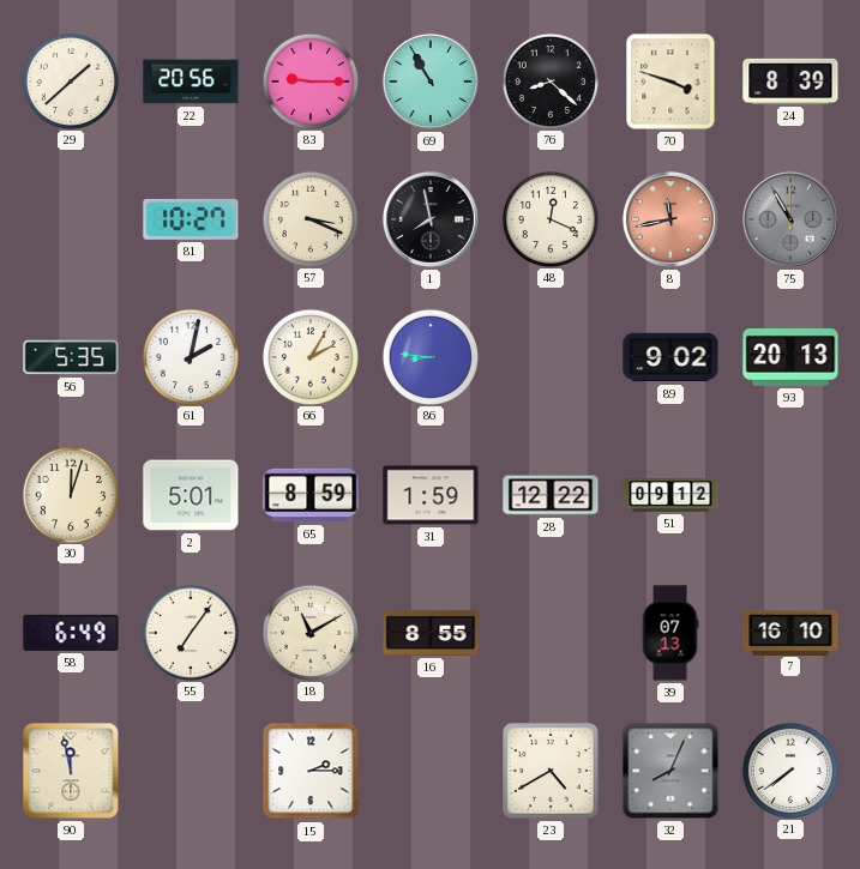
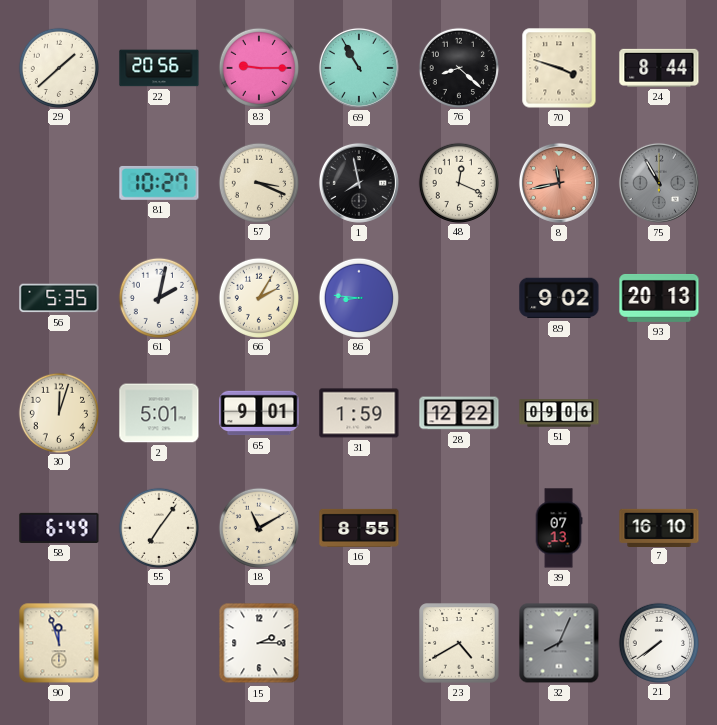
24: 8:39 -> 8:44
65: 8:59 -> 9:01
51: 09:12 -> 09:06
90: 11:58 -> 11:57
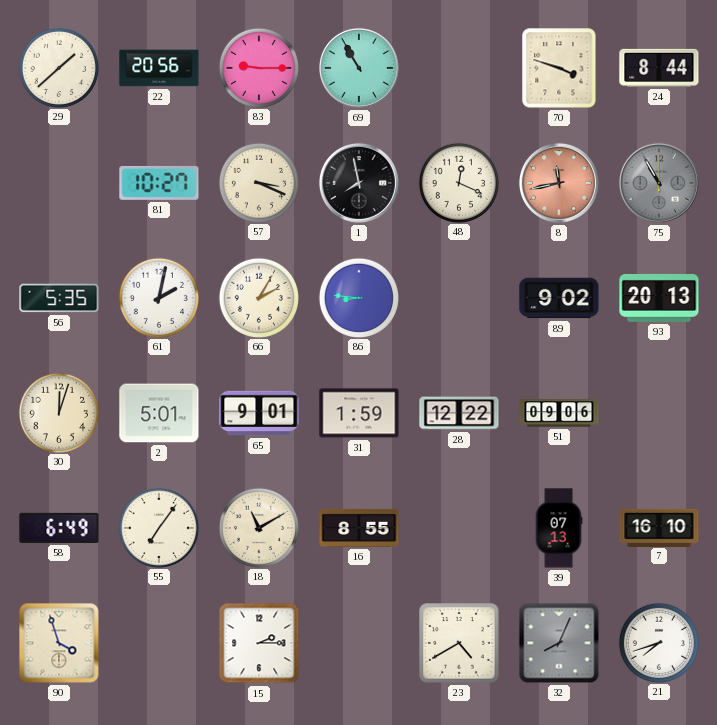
76: 8:22 -> none
90: 11:57 -> 3:57
21: 7:39 -> 7:42
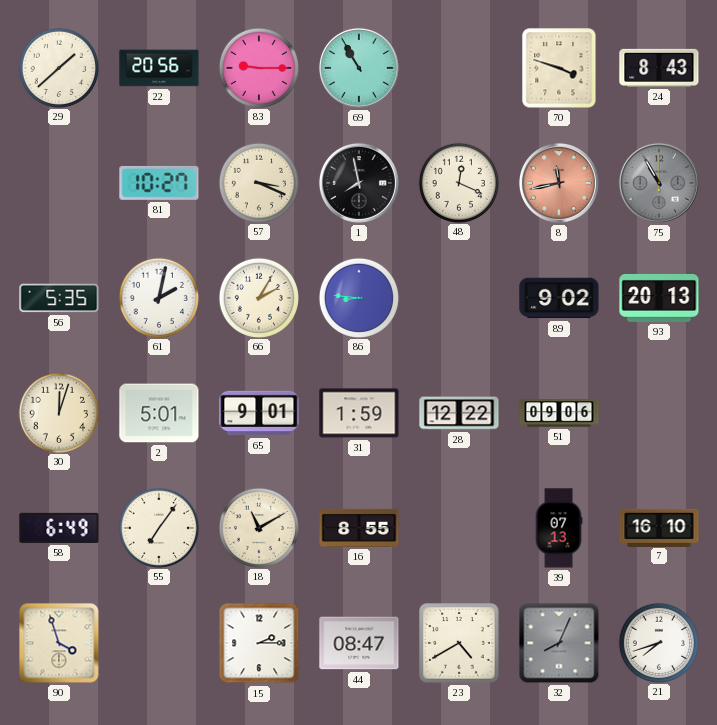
24: 8:44 -> 8:43
44: none -> 08:47
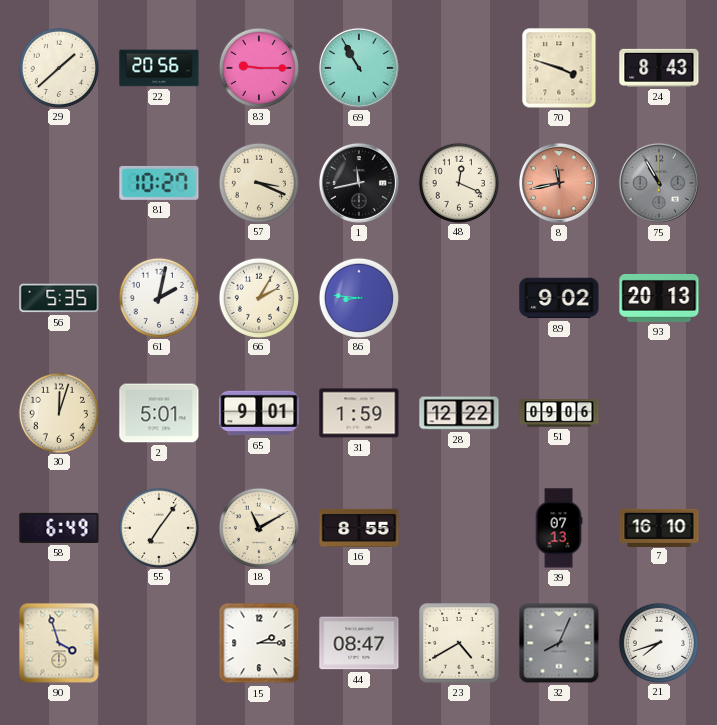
1: 7:58 -> 11:43
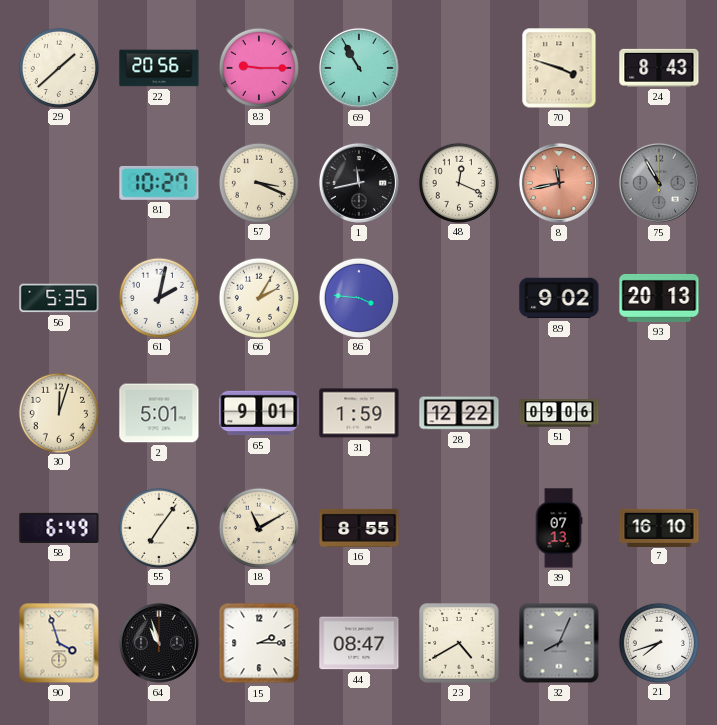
86: 8:46 -> 3:46
64: none -> 10:57
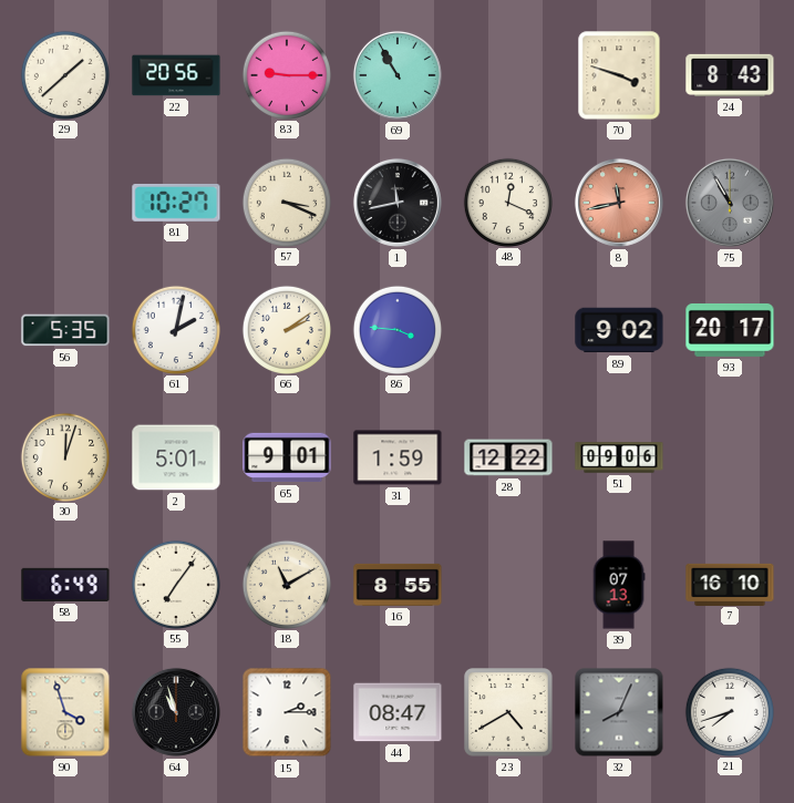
66: 2:05 -> 2:09
93: 20:13 -> 20:17
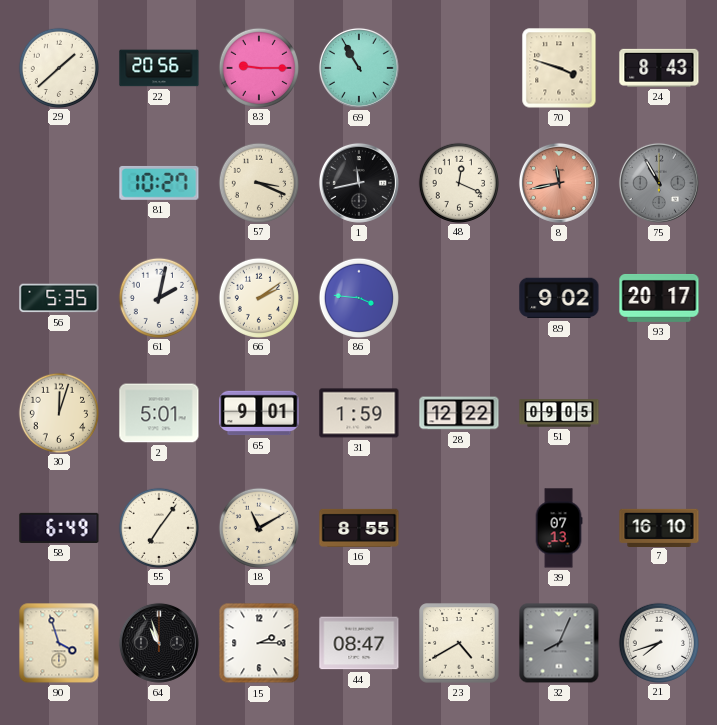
51: 09:06 -> 09:05
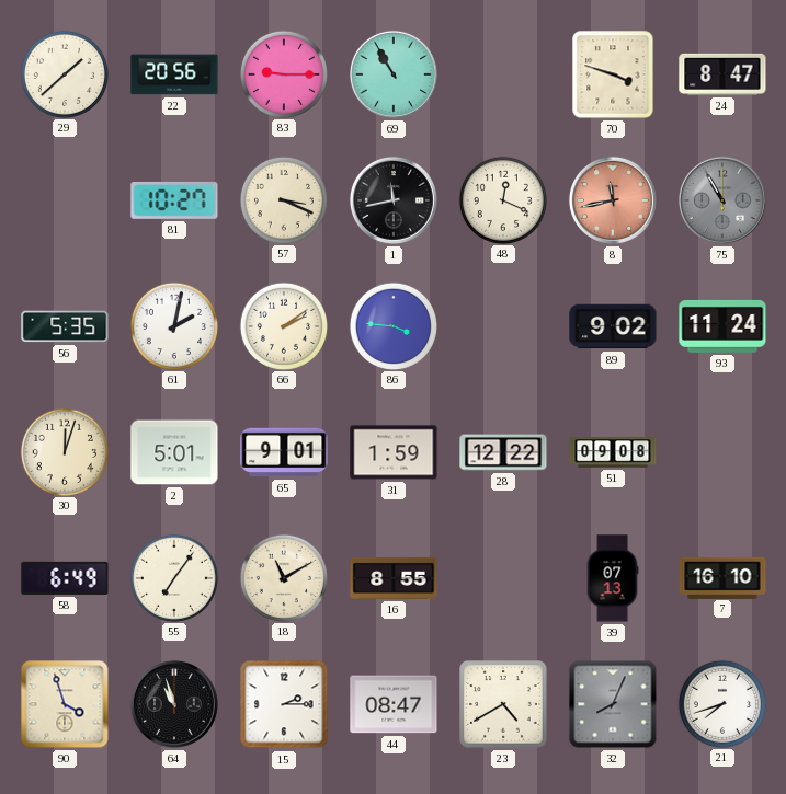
24: 8:43 -> 8:47
93: 20:17 -> 11:24
51: 09:05 -> 09:08
